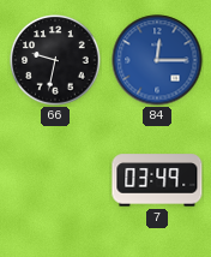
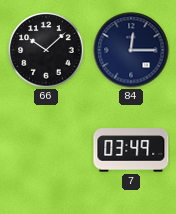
66: 9:32 -> 10:08
84 dial: blue -> navy
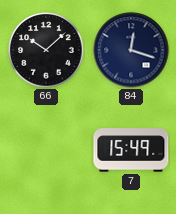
84: 12:15 -> 12:18
7: 03:49 -> 15:49
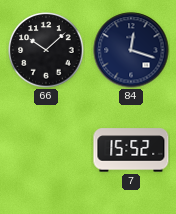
7: 15:49 -> 15:52
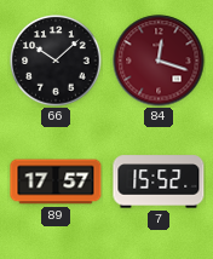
84 dial: navy -> burgundy
89: none -> 17:57
